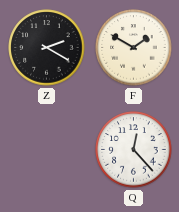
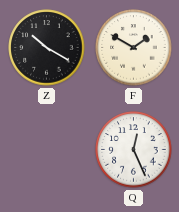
Z: 2:20 -> 10:20
Q: 12:23 -> 12:26
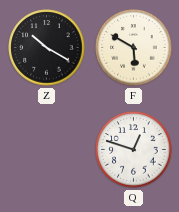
F: 1:50 -> 5:50
Q: 12:26 -> 12:48
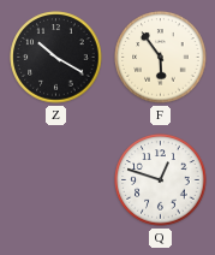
F: 5:50 -> 5:54
